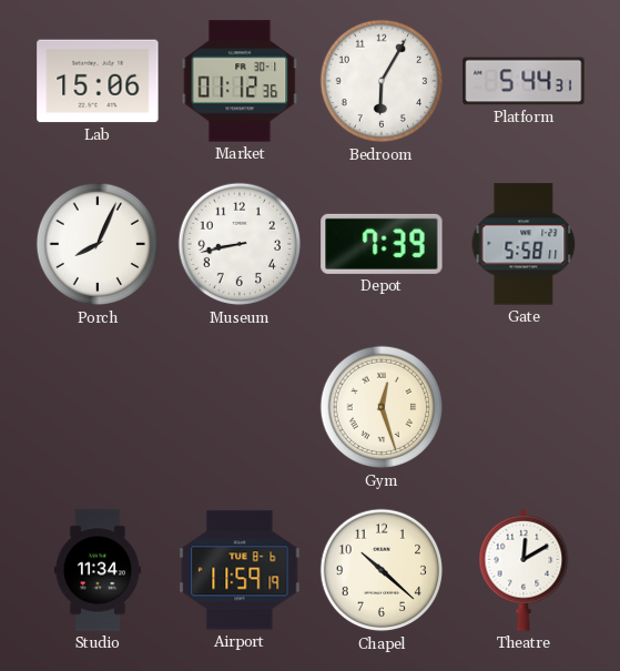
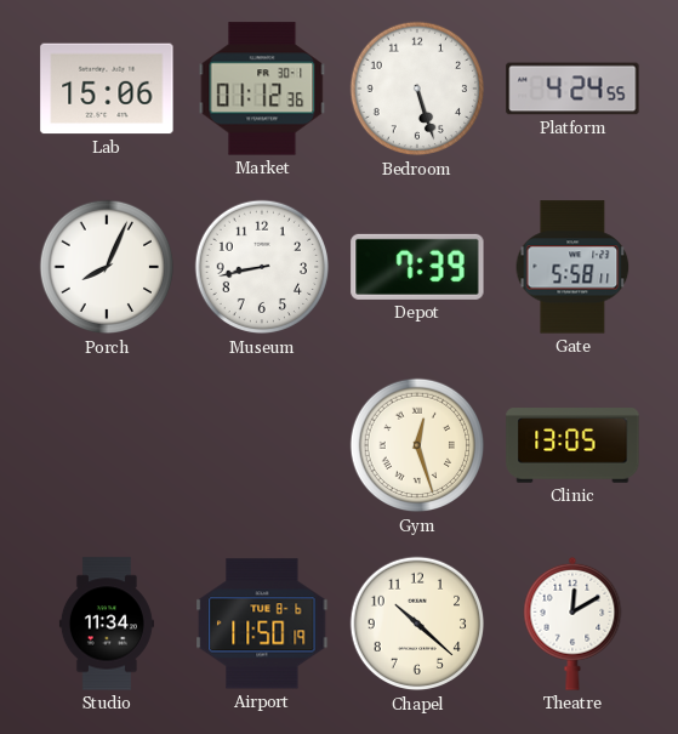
Bedroom: 6:05 -> 5:27
Platform: 5:44 -> 4:24
Clinic: none -> 13:05
Airport: 11:59 -> 11:50
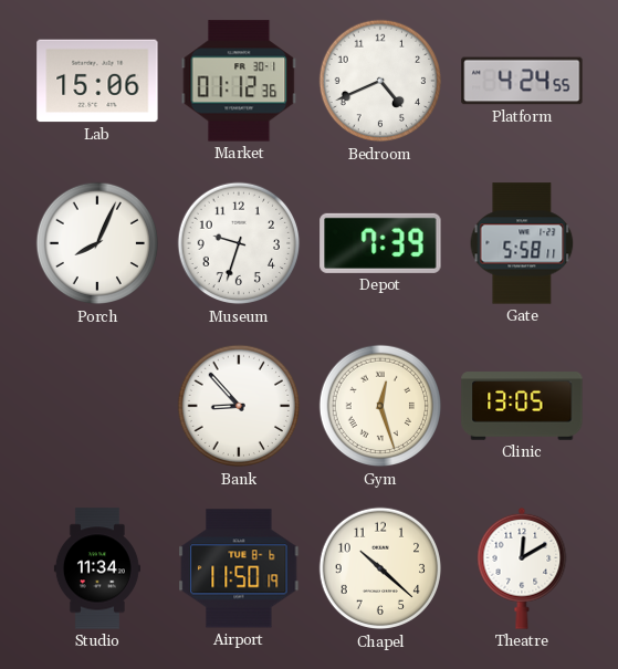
Bedroom: 5:27 -> 4:41
Museum: 8:43 -> 9:33
Bank: none -> 8:53
